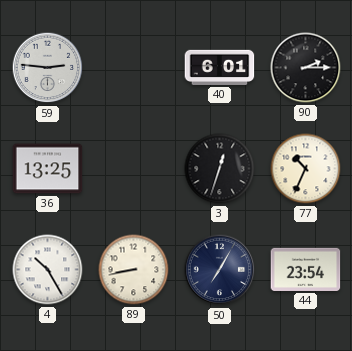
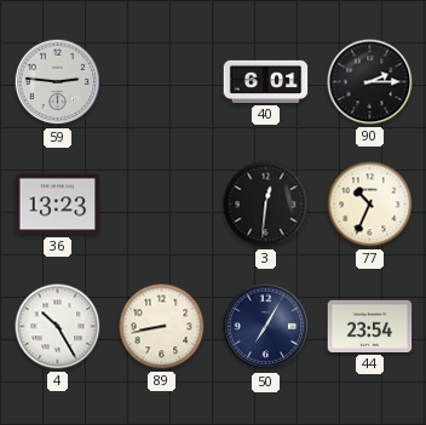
36: 13:25 -> 13:23
3: 12:33 -> 12:31
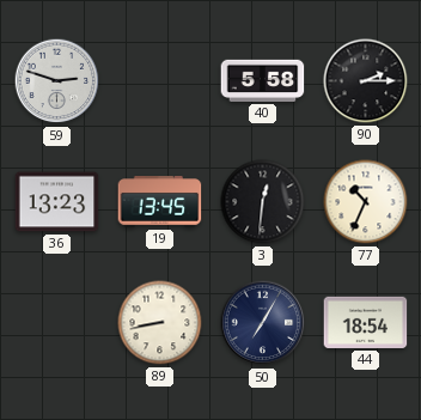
59: 2:46 -> 2:48
40: 6:01 -> 5:58
19: none -> 13:45
4: 10:25 -> none
44: 23:54 -> 18:54
